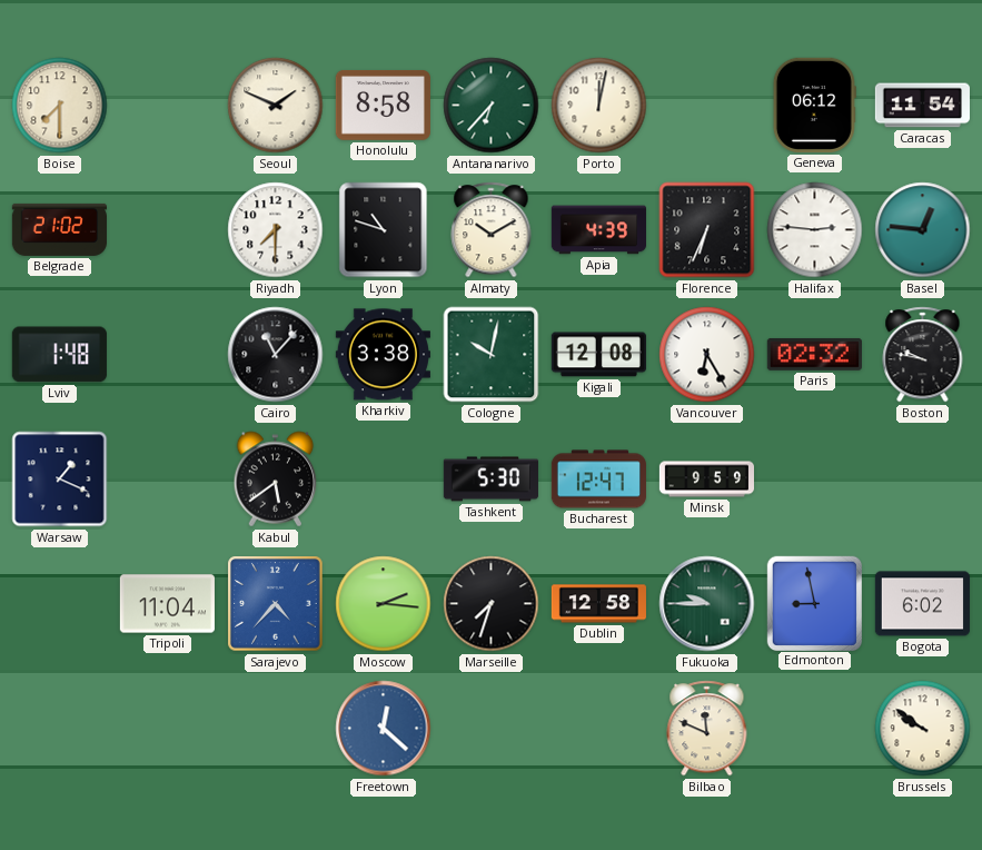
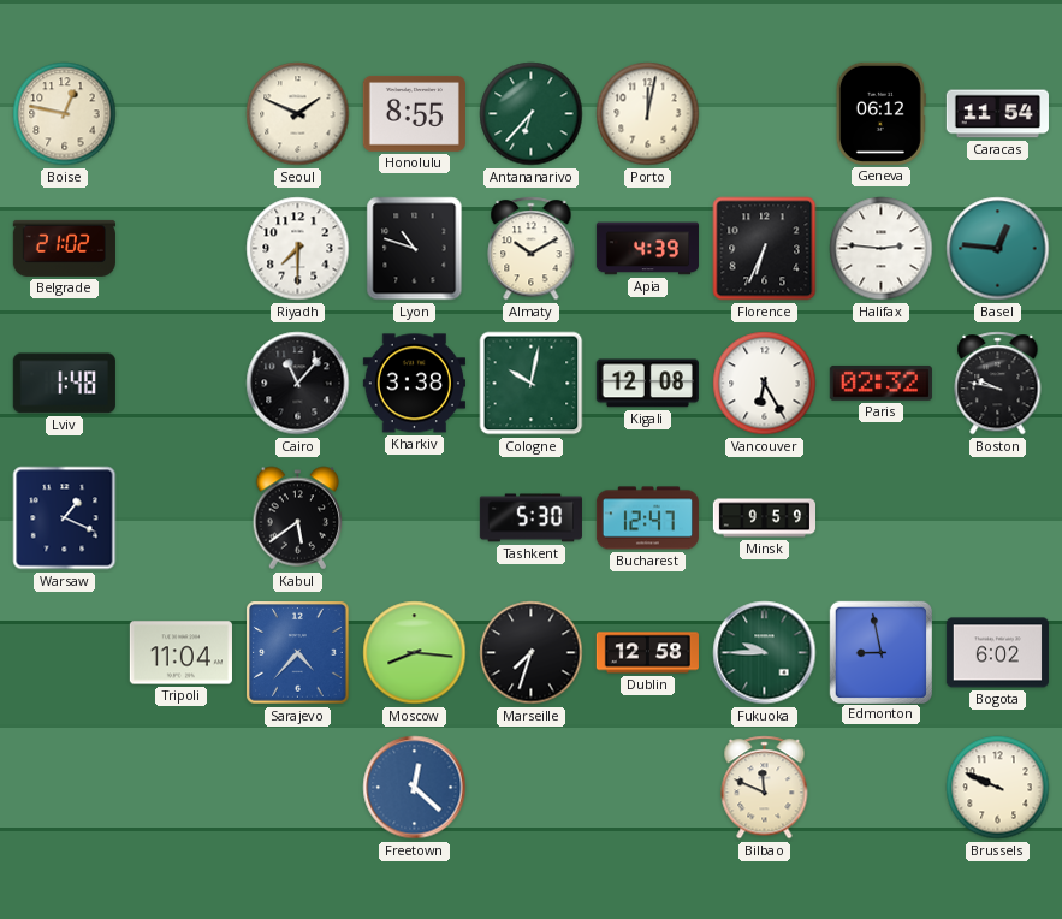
Boise: 7:30 -> 12:47
Honolulu: 8:58 -> 8:55
Moscow: 2:16 -> 8:16
Brussels: 9:51 -> 9:49
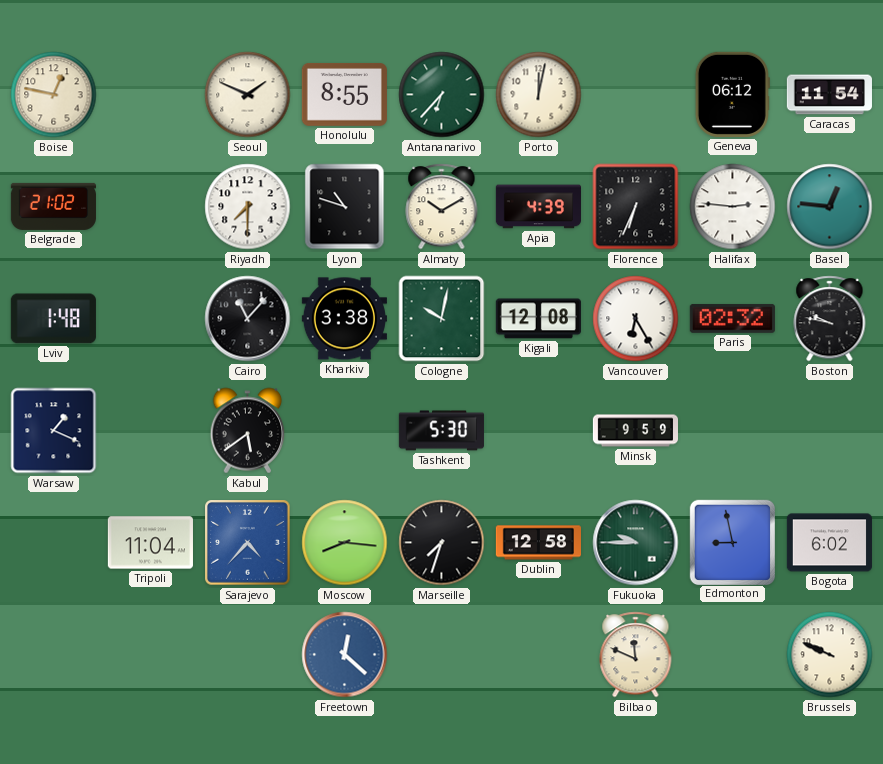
Bucharest: 12:47 -> none
